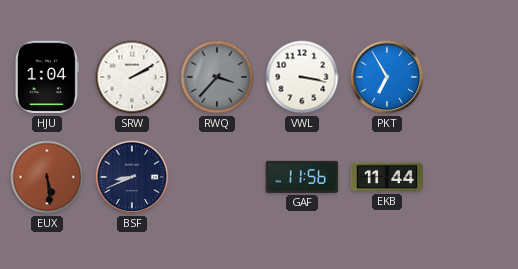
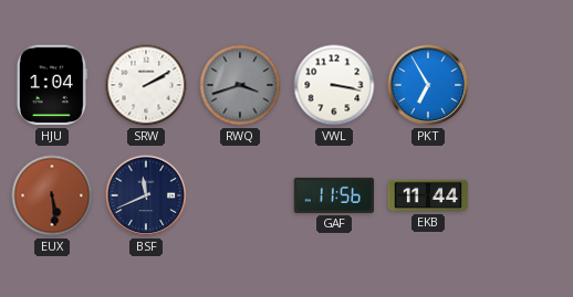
RWQ: 3:37 -> 3:42
BSF: 8:41 -> 11:41
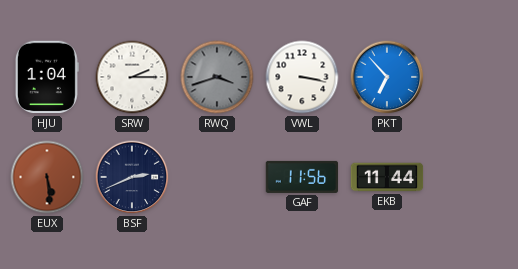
SRW: 2:10 -> 2:15
PKT: 6:55 -> 6:53
BSF: 11:41 -> 2:41
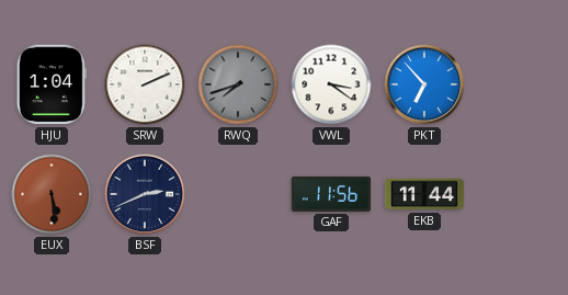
SRW: 2:15 -> 2:11
RWQ: 3:42 -> 7:42
VWL: 3:17 -> 3:21
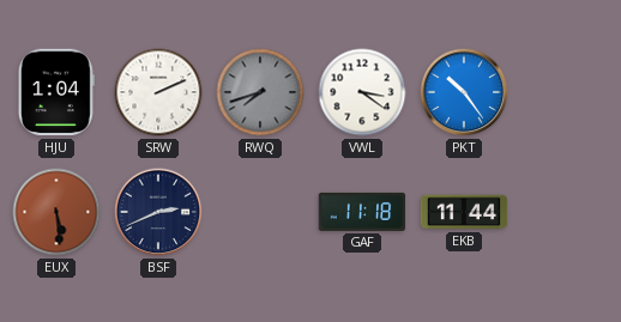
PKT: 6:53 -> 10:24
GAF: 11:56 -> 11:18
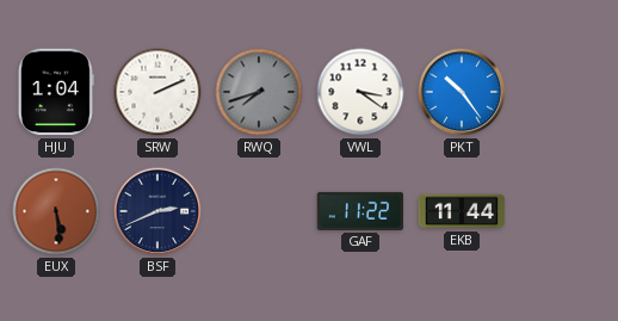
GAF: 11:18 -> 11:22
